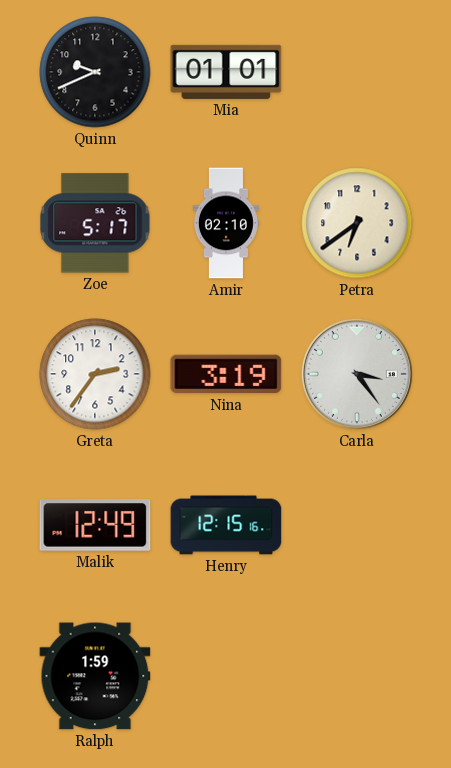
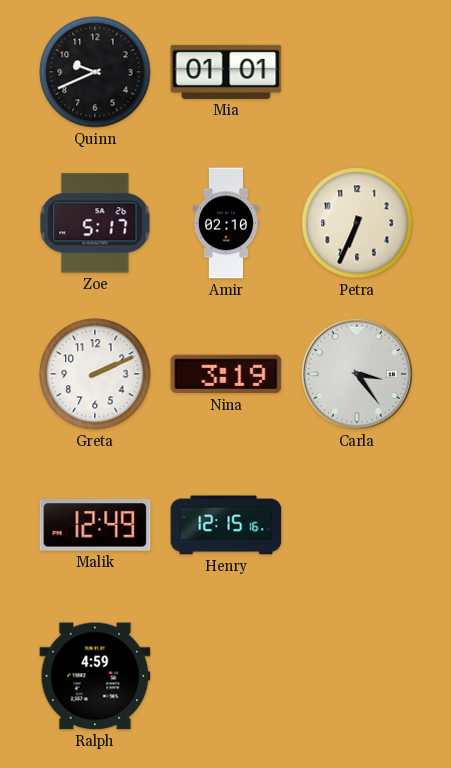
Petra: 6:39 -> 6:34
Greta: 2:36 -> 2:11
Ralph: 1:59 -> 4:59
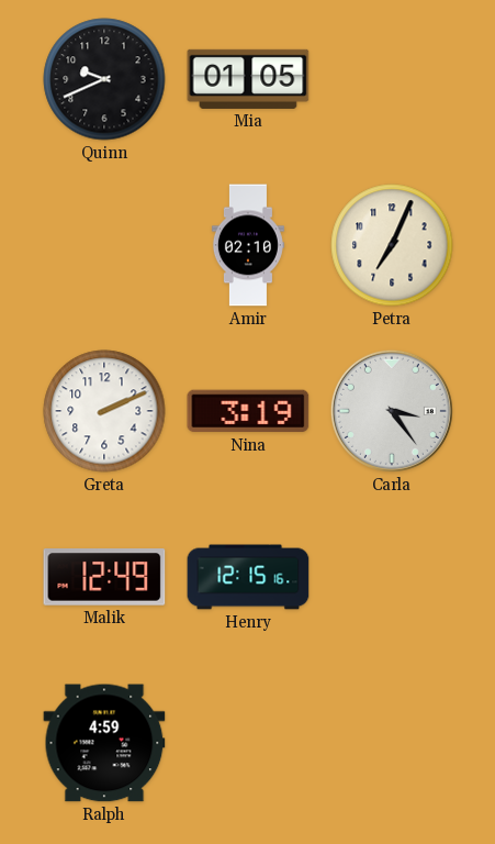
Mia: 01:01 -> 01:05
Zoe: 5:17 -> none
Petra: 6:34 -> 7:04
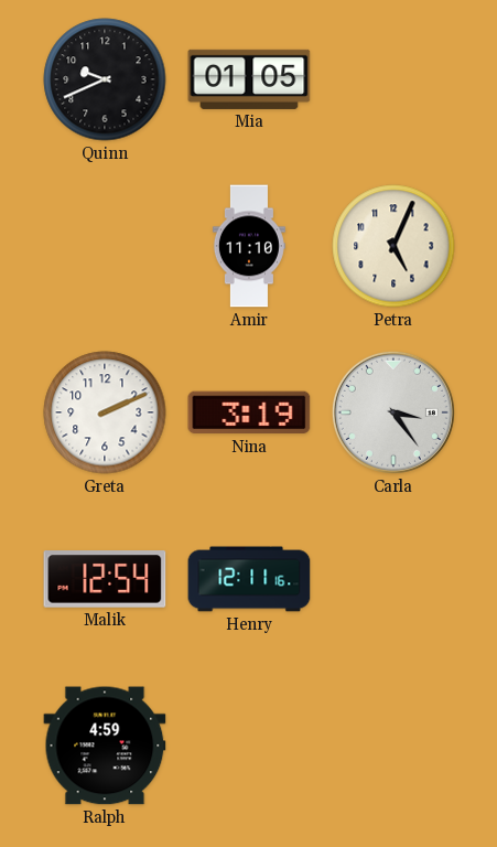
Amir: 02:10 -> 11:10
Petra: 7:04 -> 5:04
Malik: 12:49 -> 12:54
Henry: 12:15 -> 12:11
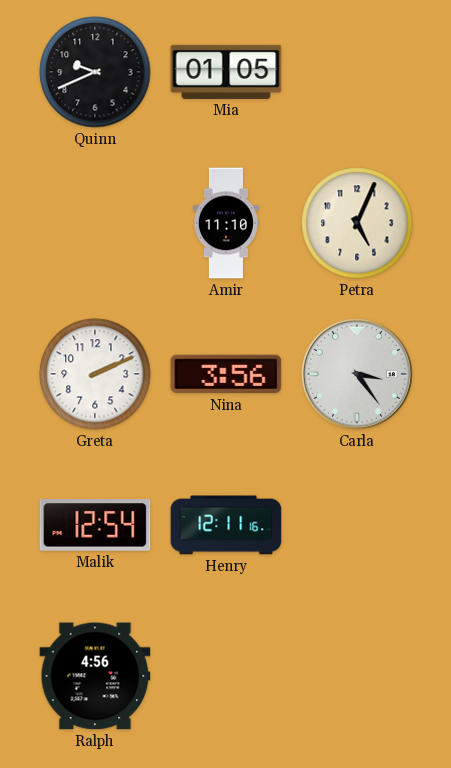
Nina: 3:19 -> 3:56
Ralph: 4:59 -> 4:56
